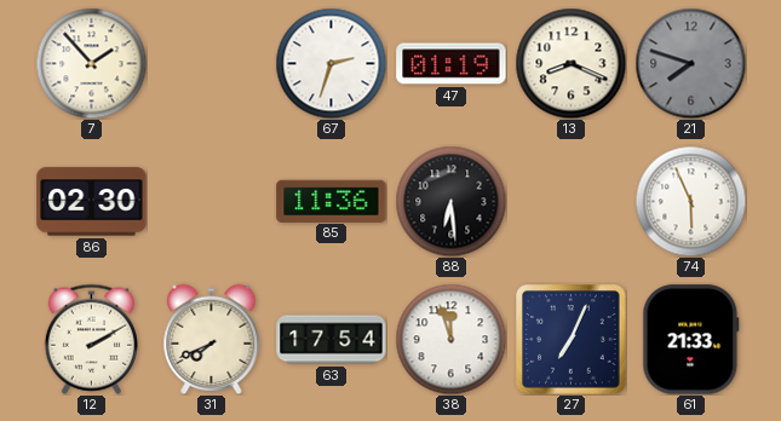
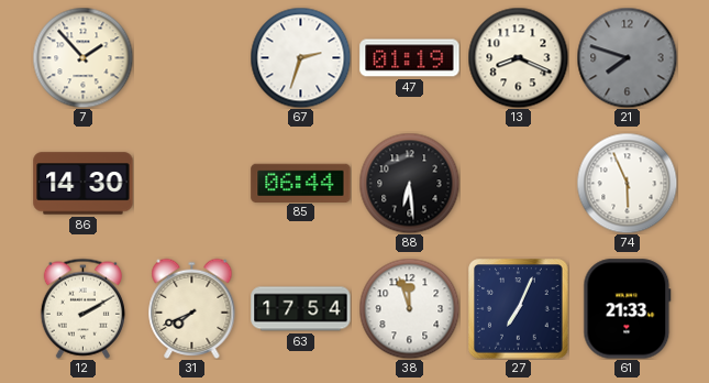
86: 02:30 -> 14:30
85: 11:36 -> 06:44
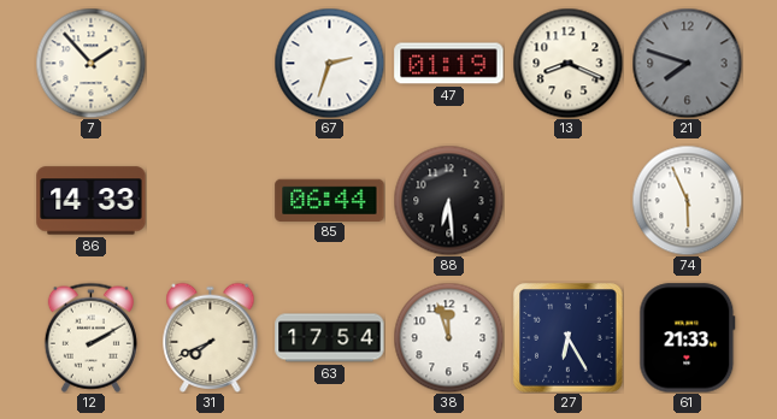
86: 14:30 -> 14:33
27: 7:04 -> 6:25
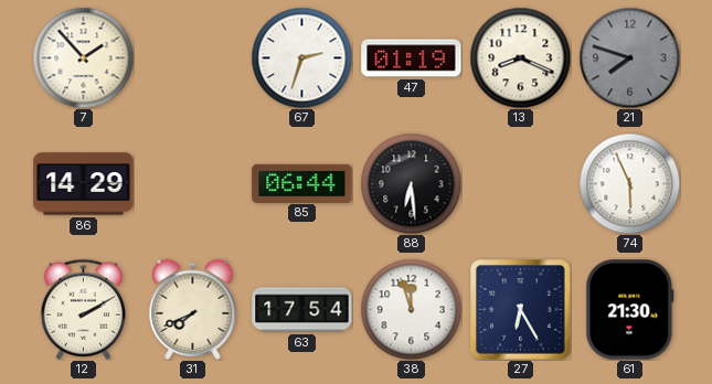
86: 14:33 -> 14:29
61: 21:33 -> 21:30
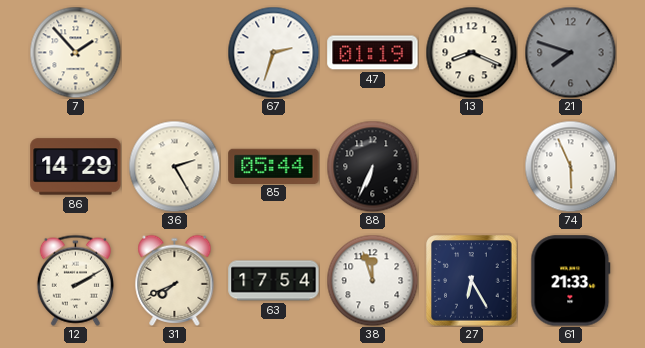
36: none -> 2:25
85: 06:44 -> 05:44
88: 6:29 -> 6:34
61: 21:30 -> 21:33
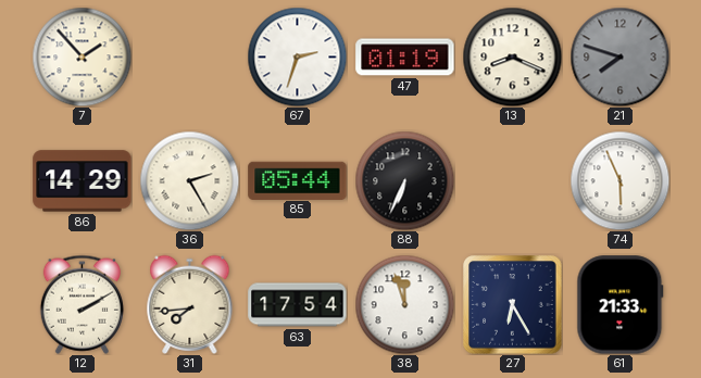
31: 7:41 -> 7:44
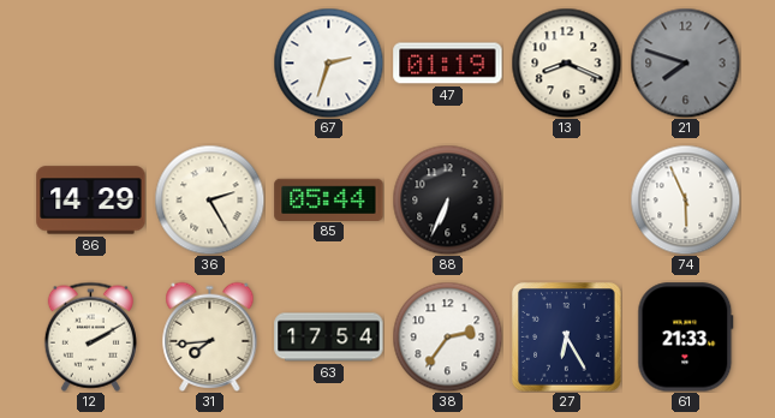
7: 1:53 -> none
38: 11:57 -> 2:36
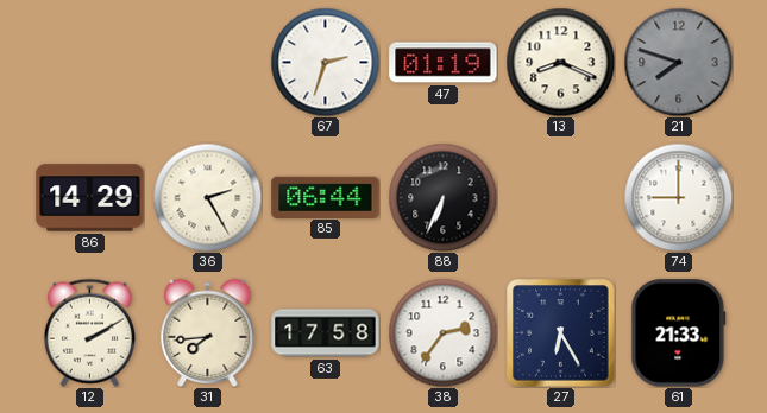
85: 05:44 -> 06:44
74: 5:56 -> 9:00
63: 17:54 -> 17:58
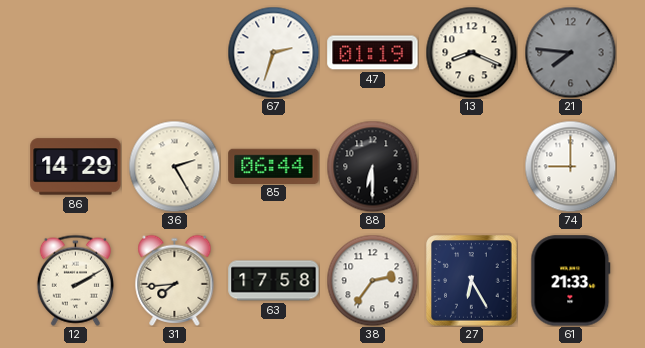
21: 7:48 -> 7:46
88: 6:34 -> 6:30
